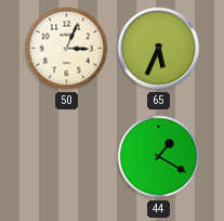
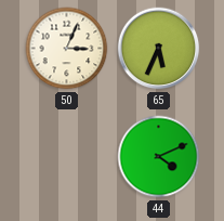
44: 1:20 -> 4:11
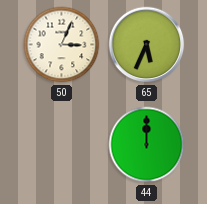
44: 4:11 -> 12:00
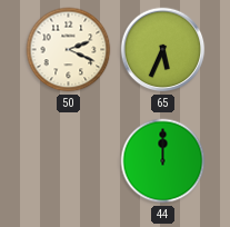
50: 3:04 -> 2:19
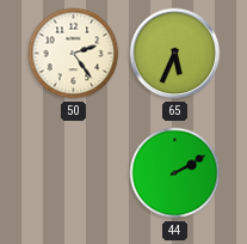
50: 2:19 -> 2:24
44: 12:00 -> 2:10
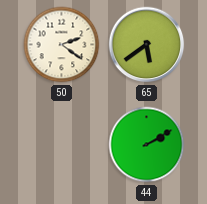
50: 2:24 -> 2:21
65: 5:34 -> 5:39
